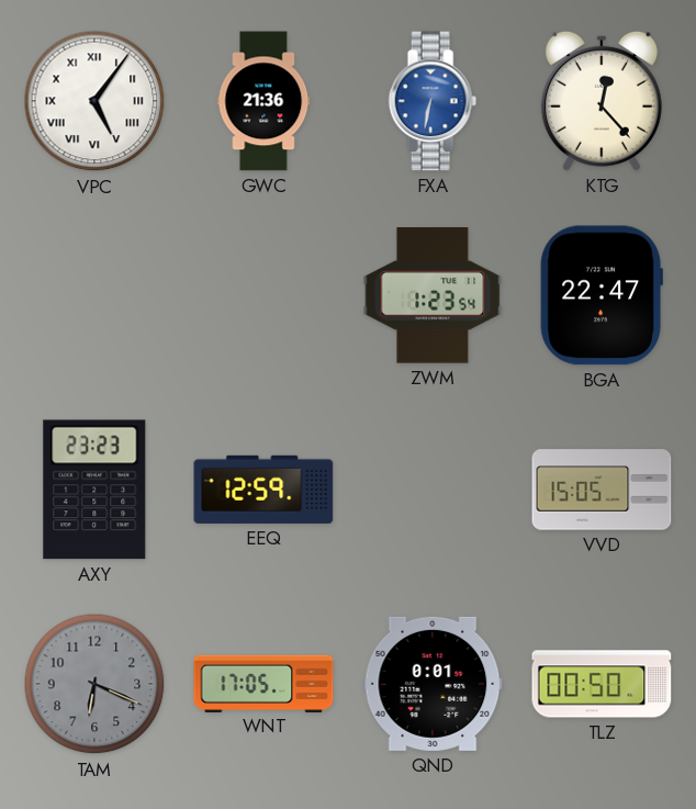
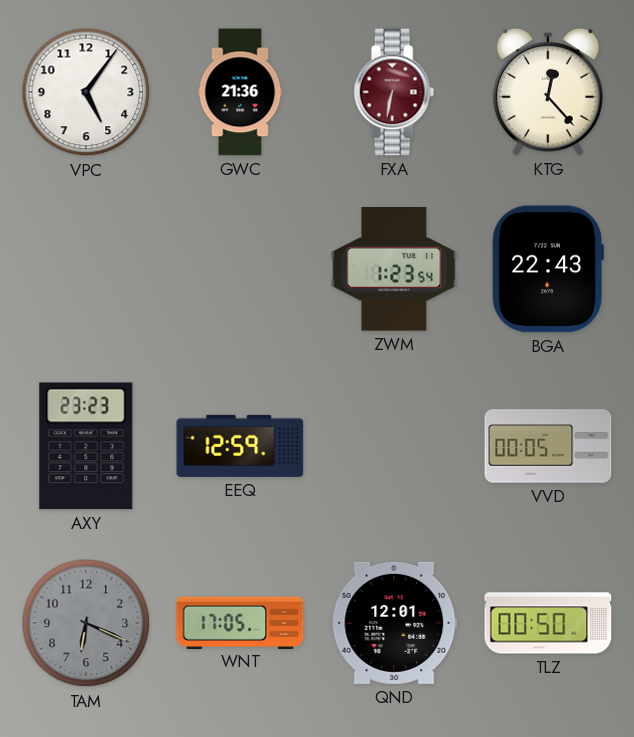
VPC numerals: Roman -> Arabic
FXA dial: blue -> burgundy
BGA: 22:47 -> 22:43
VVD: 15:05 -> 00:05
QND: 0:01 -> 12:01
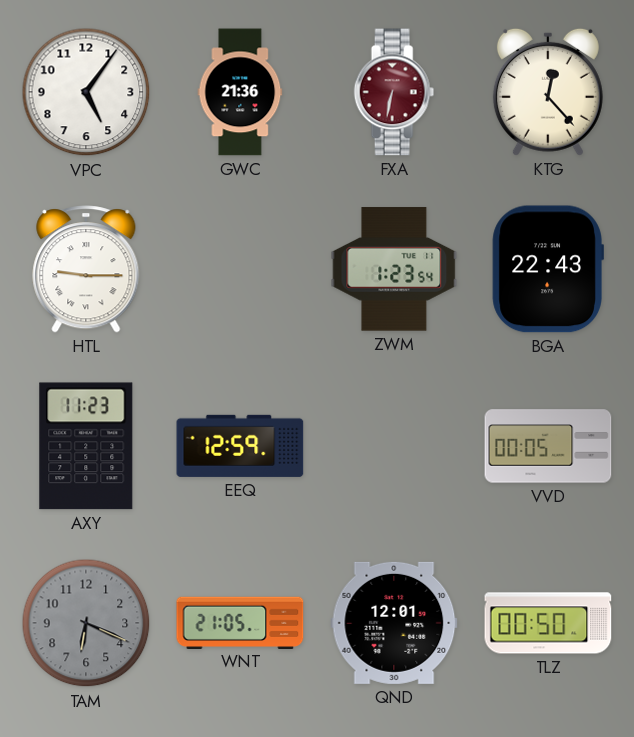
HTL: none -> 9:15
AXY: 23:23 -> 11:23
WNT: 17:05 -> 21:05
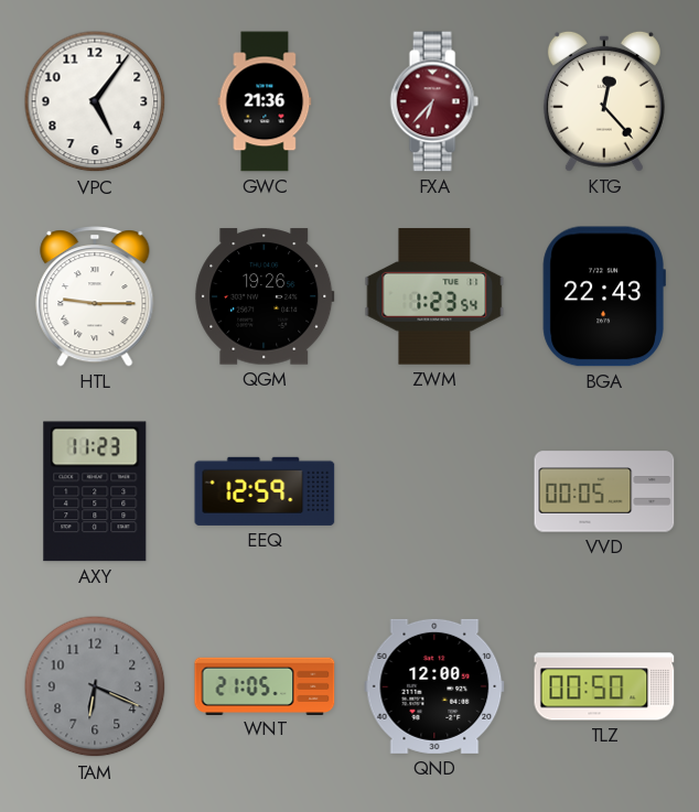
FXA: 6:32 -> 6:37
QGM: none -> 19:26
QND: 12:01 -> 12:00
